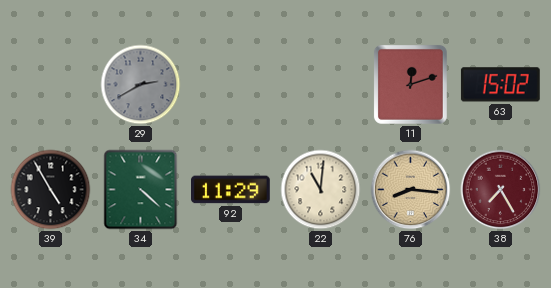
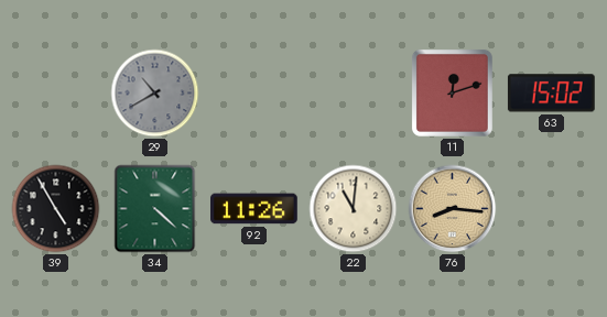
29: 2:40 -> 10:40
92: 11:29 -> 11:26
38: 7:25 -> none
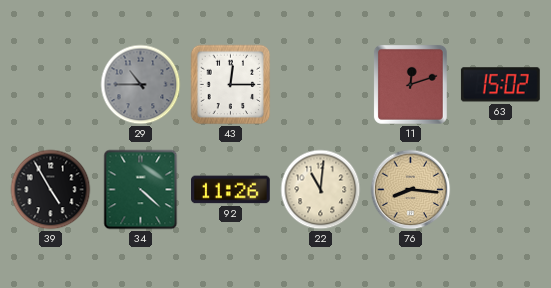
29: 10:40 -> 10:45
43: none -> 12:15
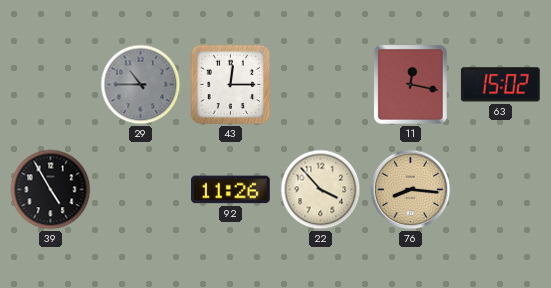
11: 12:12 -> 12:17
34: 4:22 -> none
22: 11:01 -> 3:53
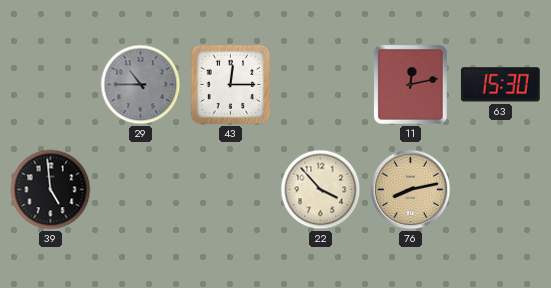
11: 12:17 -> 12:13
63: 15:02 -> 15:30
39: 4:55 -> 4:59
92: 11:26 -> none
76: 8:16 -> 8:13
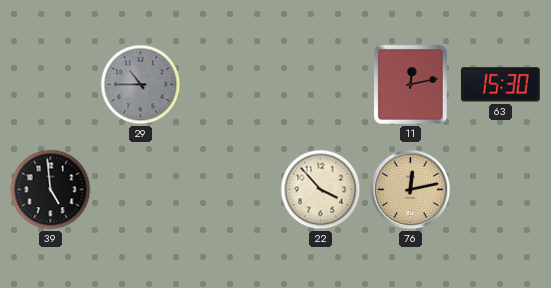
43: 12:15 -> none
76: 8:13 -> 12:13
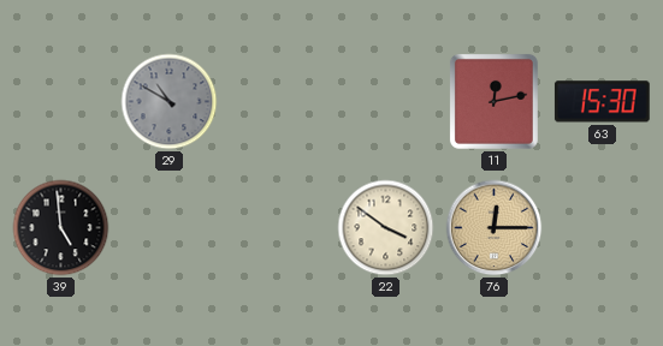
29: 10:45 -> 10:50
22: 3:53 -> 3:51
76: 12:13 -> 12:15
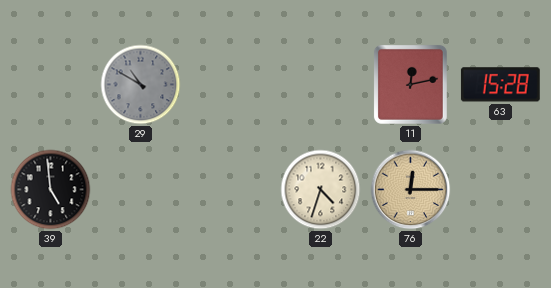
63: 15:30 -> 15:28
22: 3:51 -> 4:33
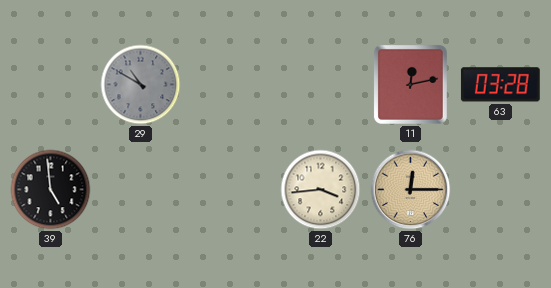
63: 15:28 -> 03:28
22: 4:33 -> 3:44
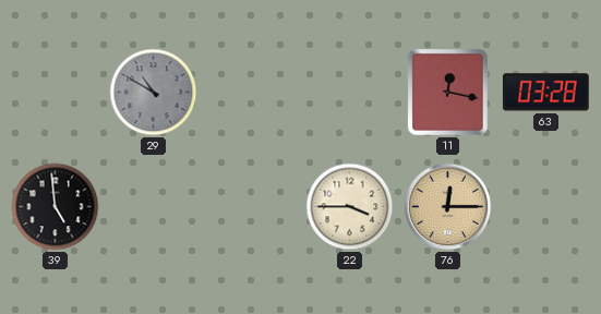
11: 12:13 -> 12:17
22: 3:44 -> 3:45
